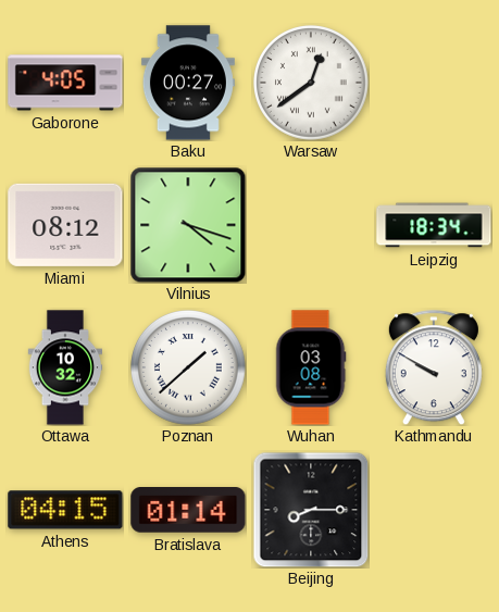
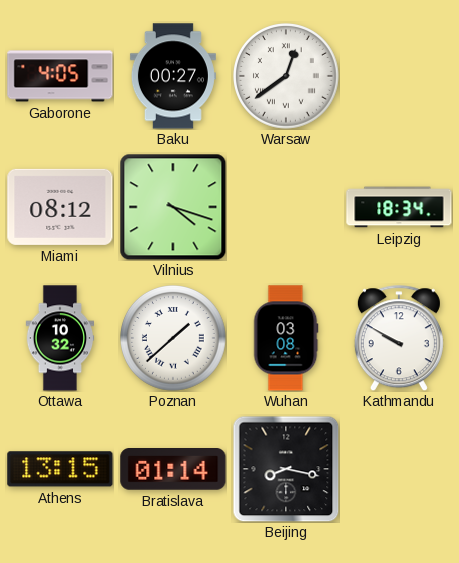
Athens: 04:15 -> 13:15
Beijing: 8:15 -> 8:17
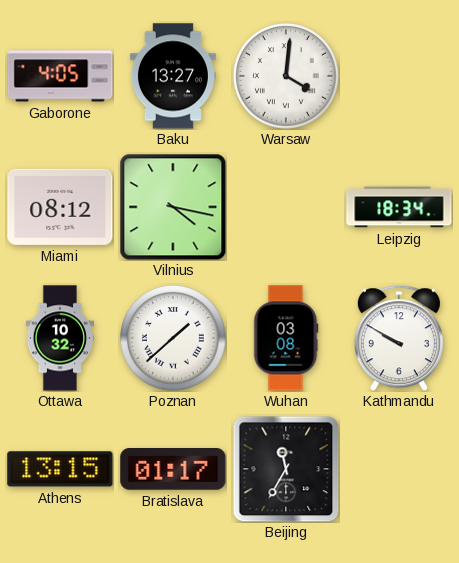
Baku: 00:27 -> 13:27
Warsaw: 12:39 -> 4:01
Vilnius: 4:18 -> 4:17
Bratislava: 01:14 -> 01:17
Beijing: 8:17 -> 11:35
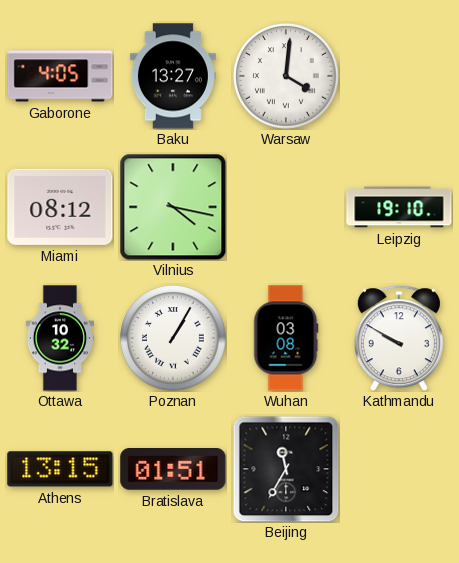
Leipzig: 18:34 -> 19:10
Poznan: 1:38 -> 1:05
Bratislava: 01:17 -> 01:51
